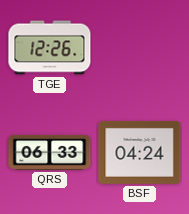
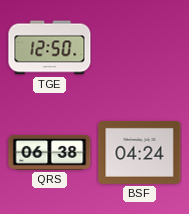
TGE: 12:26 -> 12:50
QRS: 06:33 -> 06:38
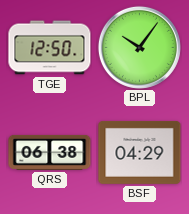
BPL: none -> 10:06
BSF: 04:24 -> 04:29
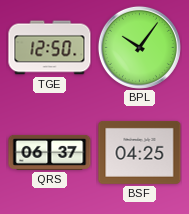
QRS: 06:38 -> 06:37
BSF: 04:29 -> 04:25
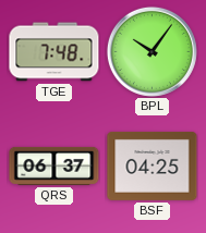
TGE: 12:50 -> 7:48
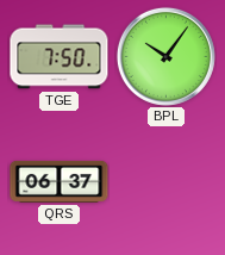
TGE: 7:48 -> 7:50
BSF: 04:25 -> none
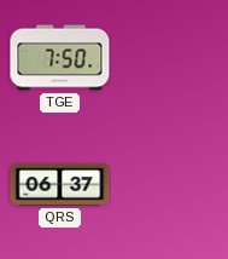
BPL: 10:06 -> none
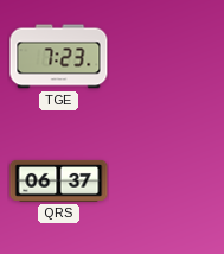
TGE: 7:50 -> 7:23
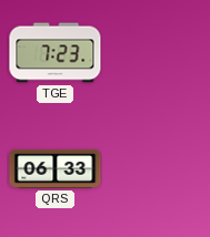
QRS: 06:37 -> 06:33
